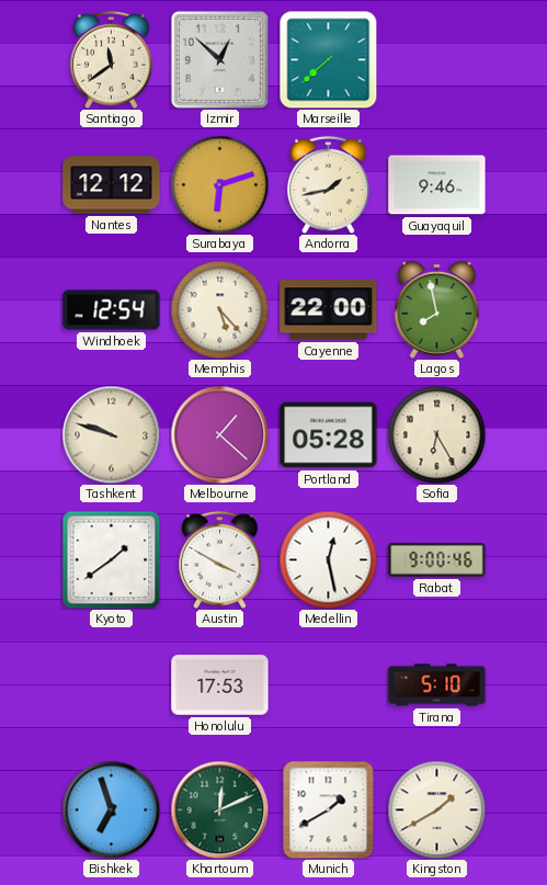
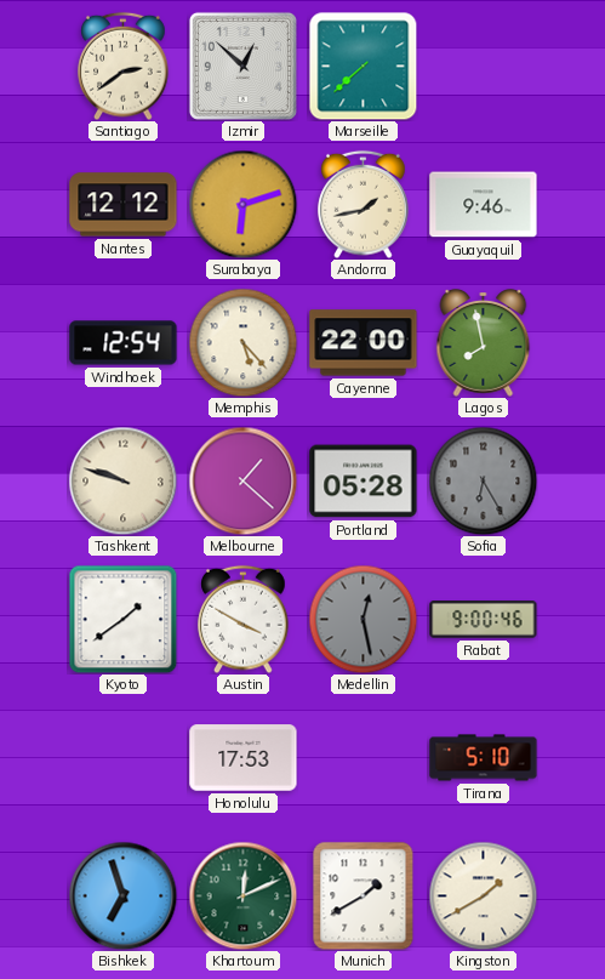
Santiago: 11:39 -> 2:39
Sofia dial: cream -> grey
Medellin dial: white -> grey
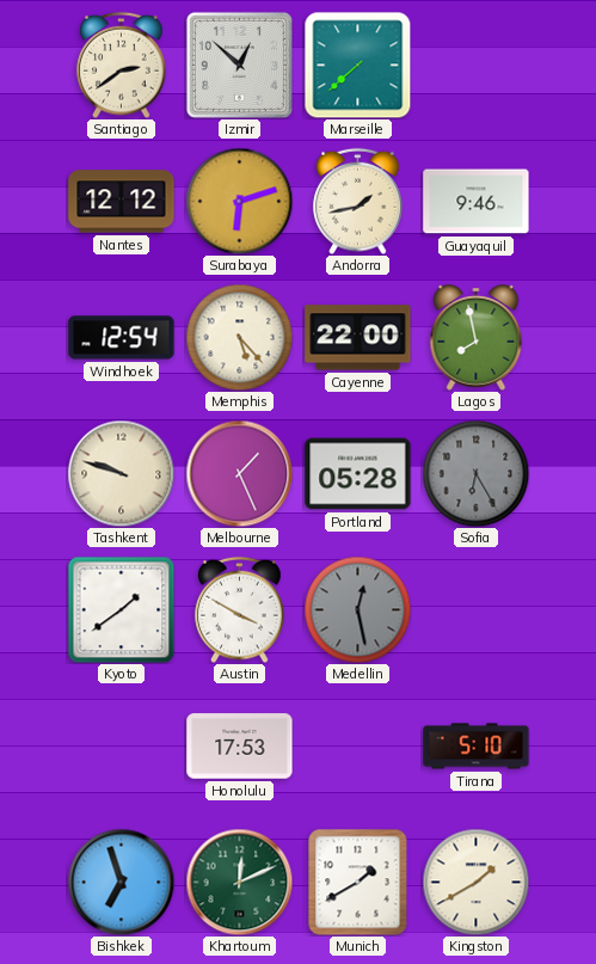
Melbourne: 1:22 -> 1:26
Rabat: 9:00 -> none
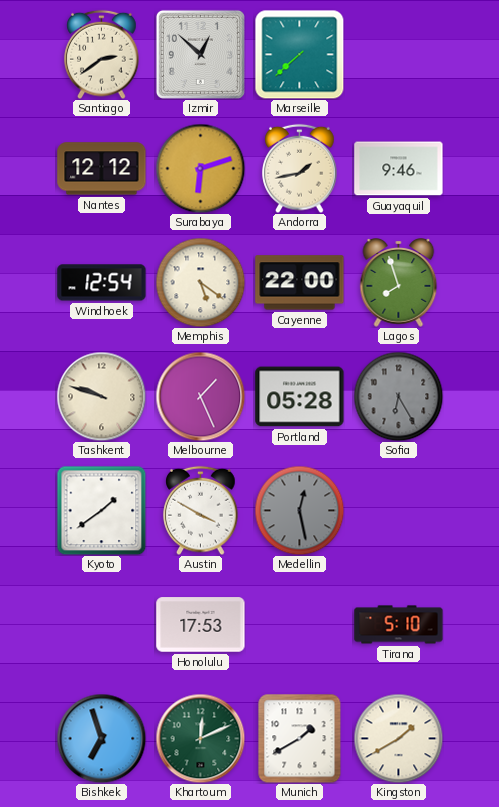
Memphis: 5:23 -> 5:21
Lagos: 7:58 -> 7:57
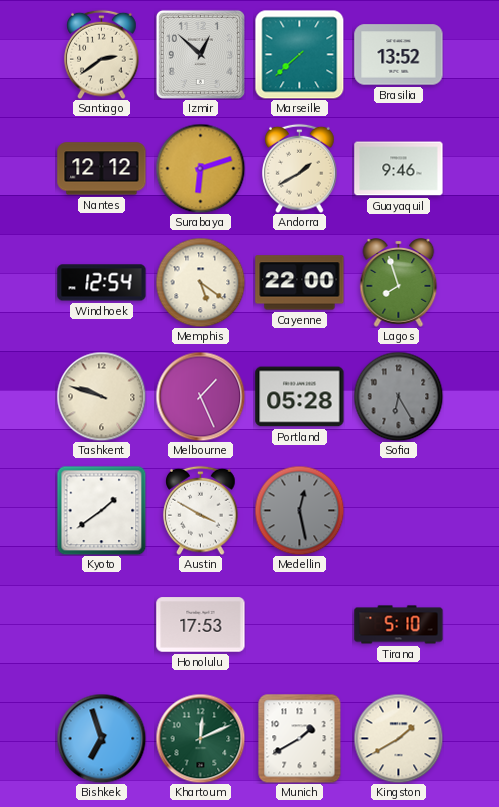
Brasilia: none -> 13:52
Andorra: 1:43 -> 1:40
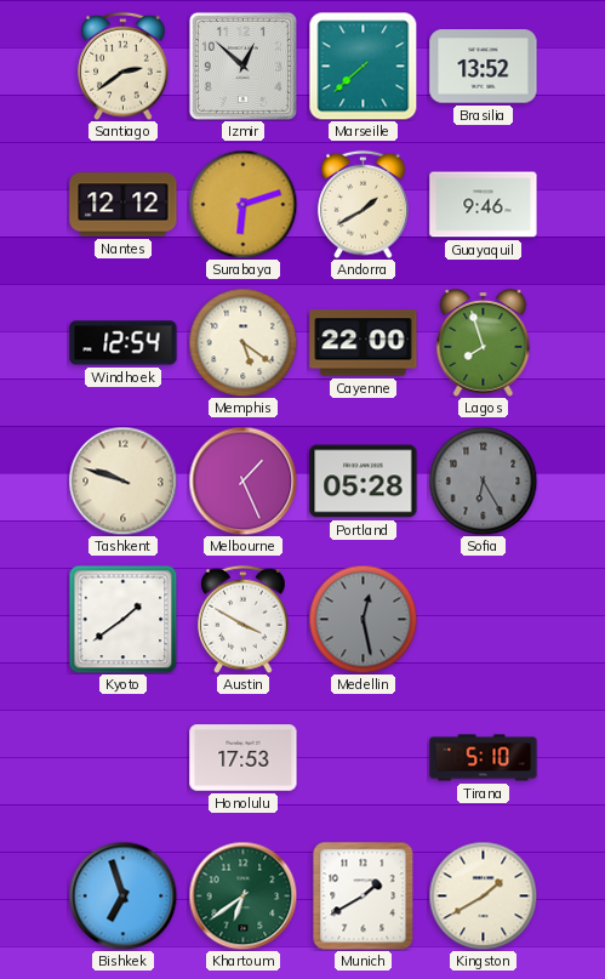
Khartoum: 12:11 -> 6:39
